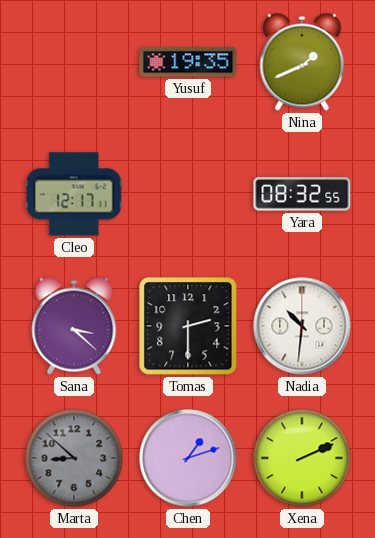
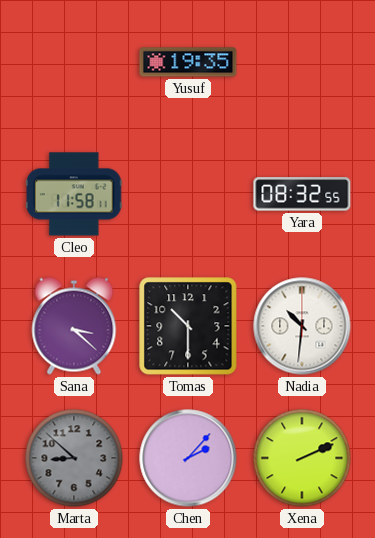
Nina: 1:41 -> none
Cleo: 12:17 -> 11:58
Tomas: 2:30 -> 10:30
Chen: 1:12 -> 2:07
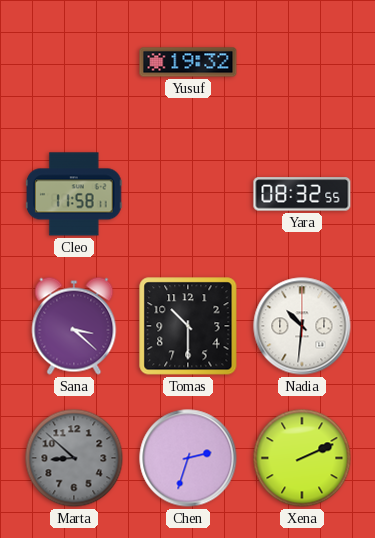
Yusuf: 19:35 -> 19:32
Chen: 2:07 -> 2:33
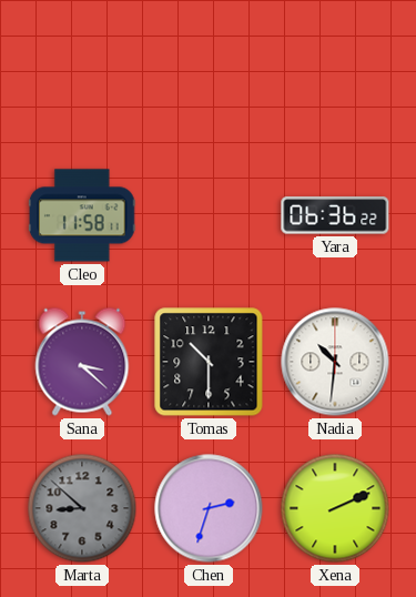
Yusuf: 19:32 -> none
Yara: 08:32 -> 06:36
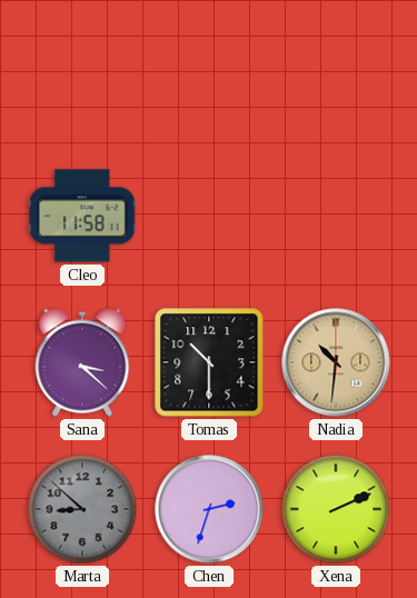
Yara: 06:36 -> none
Nadia dial: white -> champagne
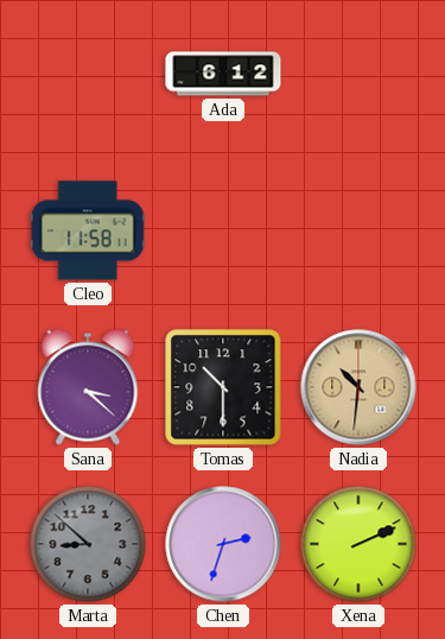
Ada: none -> 6:12
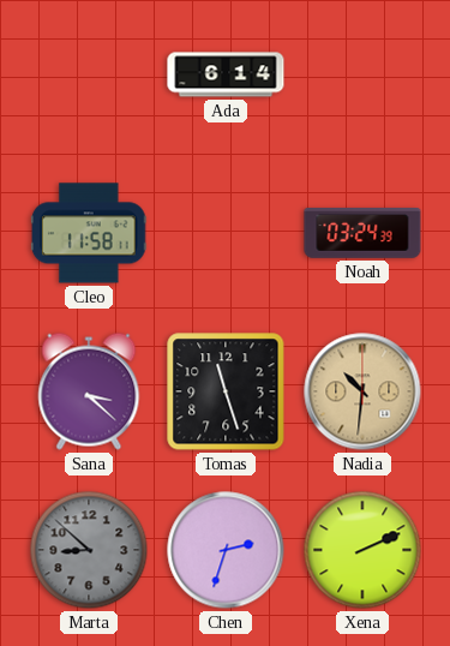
Ada: 6:12 -> 6:14
Noah: none -> 03:24
Tomas: 10:30 -> 11:27
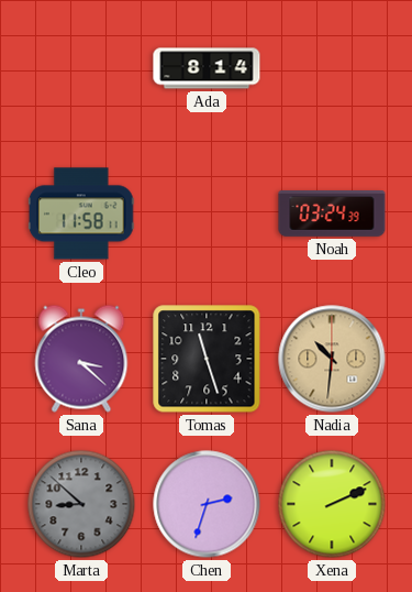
Ada: 6:14 -> 8:14
